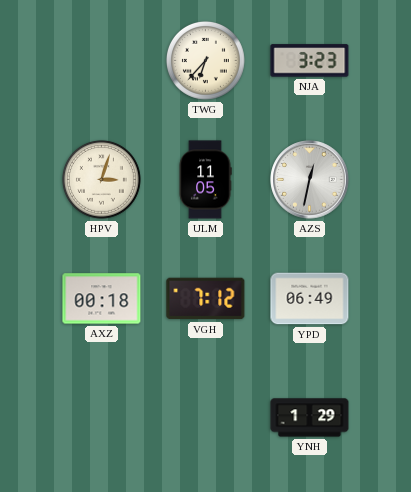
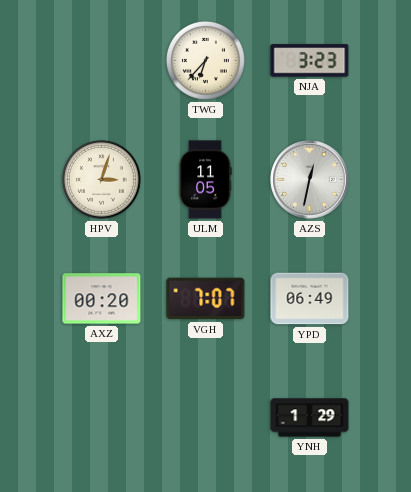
AXZ: 00:18 -> 00:20
VGH: 7:12 -> 7:07
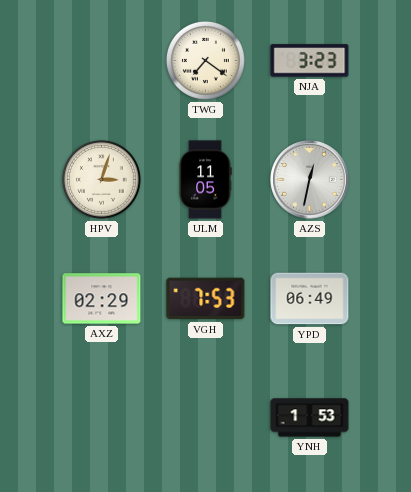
TWG: 6:37 -> 7:21
AXZ: 00:20 -> 02:29
VGH: 7:07 -> 7:53
YNH: 1:29 -> 1:53
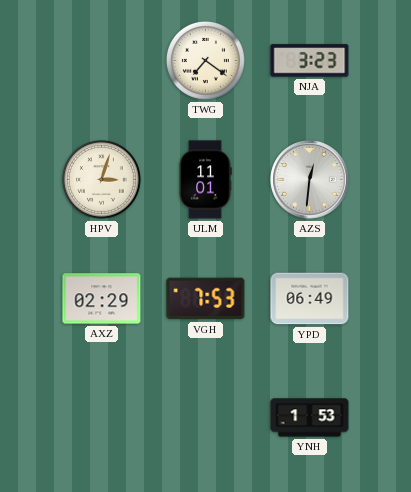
ULM: 11:05 -> 11:01
AZS: 12:32 -> 12:31
